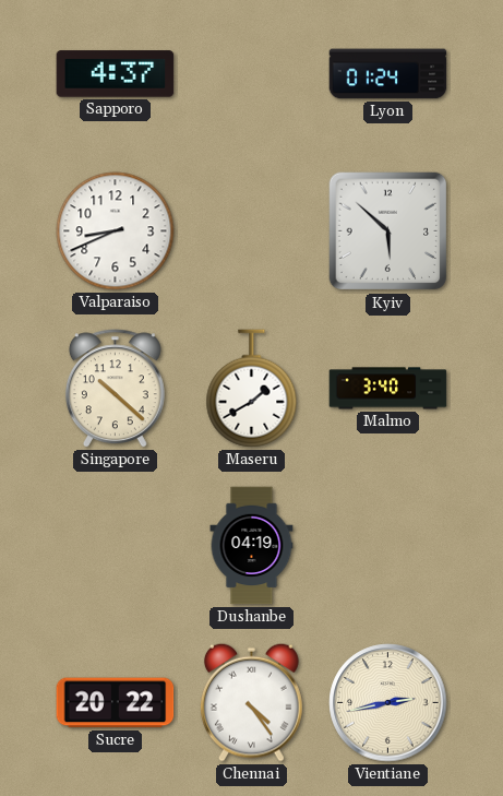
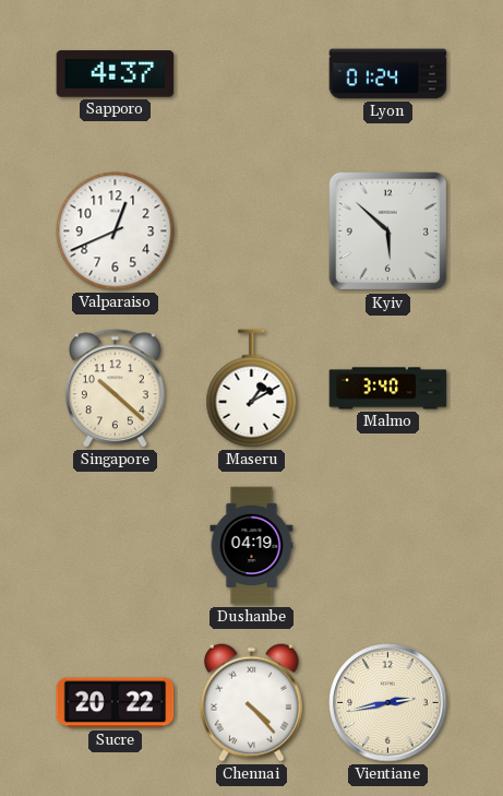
Valparaiso: 8:41 -> 12:41
Maseru: 1:40 -> 1:10
Chennai: 4:24 -> 4:23
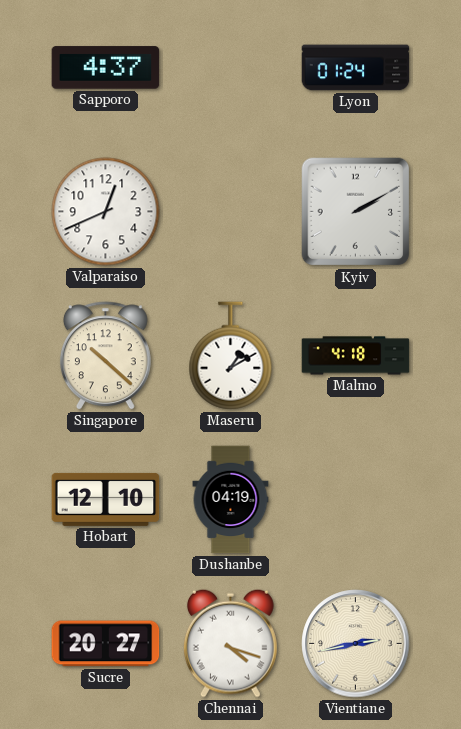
Kyiv: 5:52 -> 2:10
Malmo: 3:40 -> 4:18
Hobart: none -> 12:10
Sucre: 20:22 -> 20:27
Chennai: 4:23 -> 4:18
